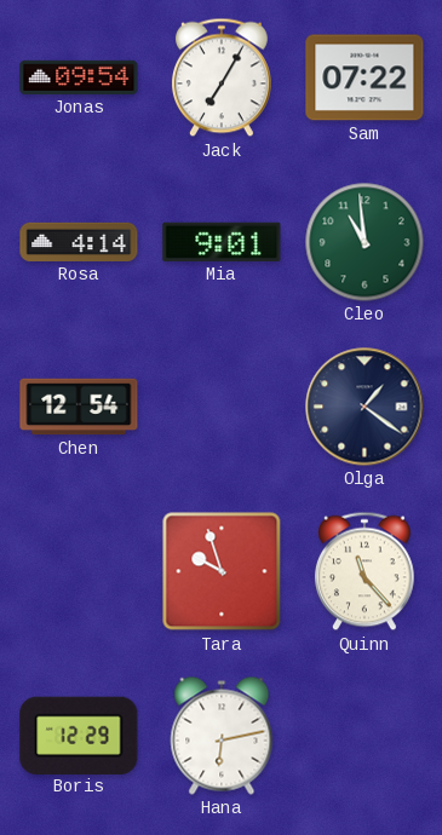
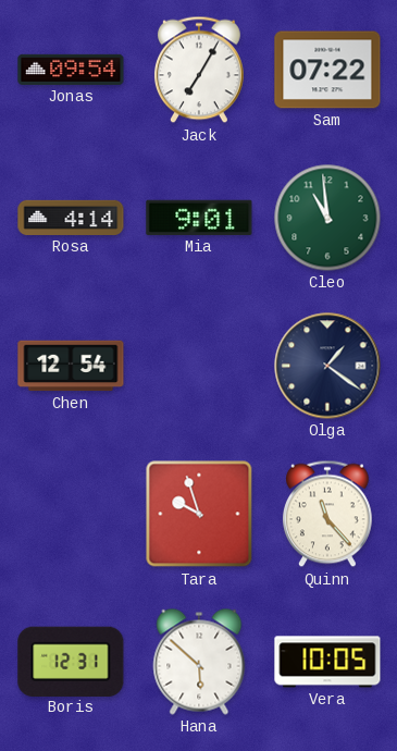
Boris: 12:29 -> 12:31
Hana: 6:13 -> 5:52
Vera: none -> 10:05
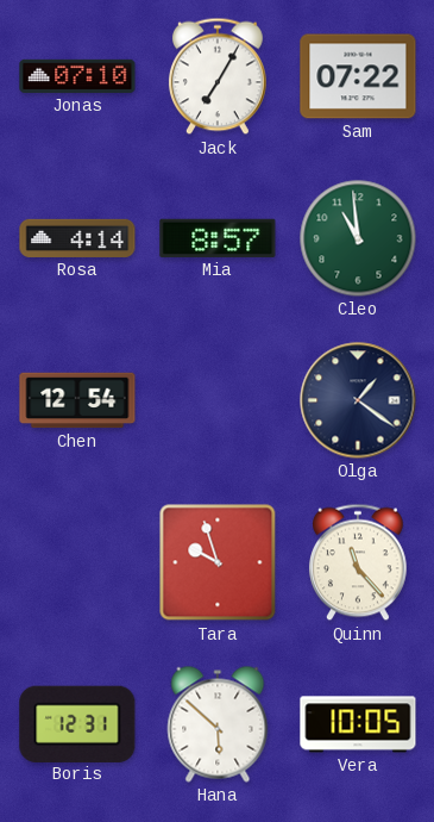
Jonas: 09:54 -> 07:10
Mia: 9:01 -> 8:57
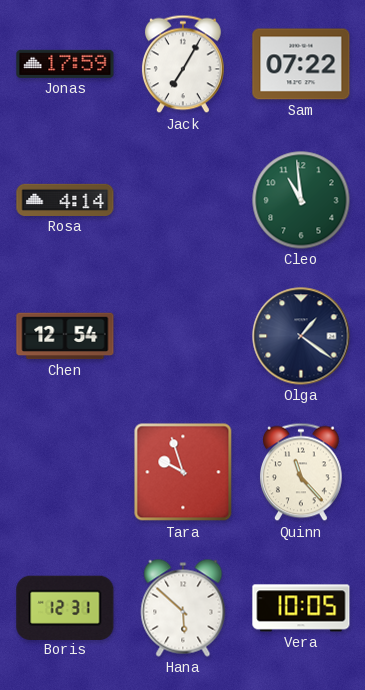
Jonas: 07:10 -> 17:59
Mia: 8:57 -> none
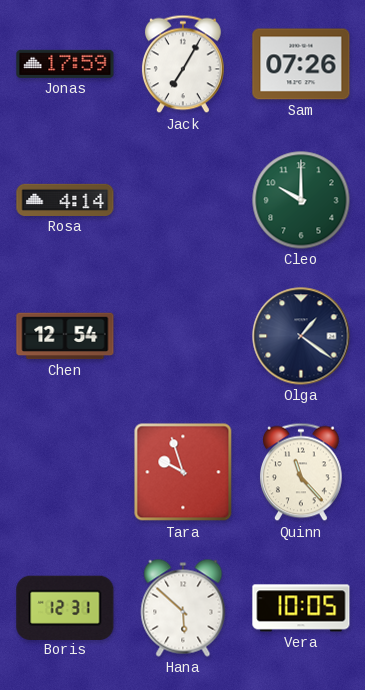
Sam: 07:22 -> 07:26
Cleo: 10:59 -> 10:00
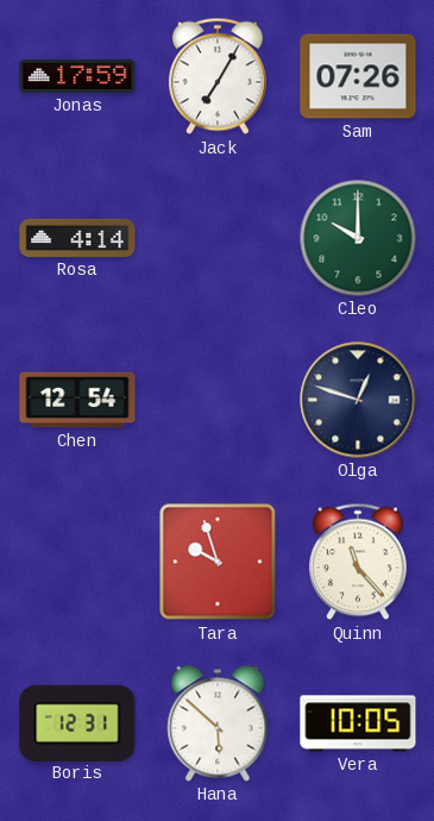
Olga: 1:21 -> 12:48
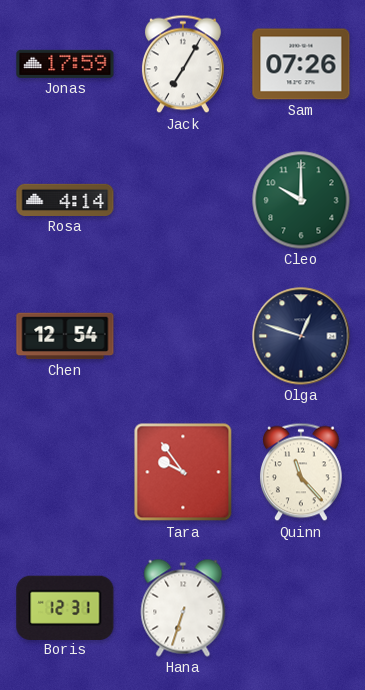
Tara: 9:57 -> 9:54
Hana: 5:52 -> 6:33
Vera: 10:05 -> none
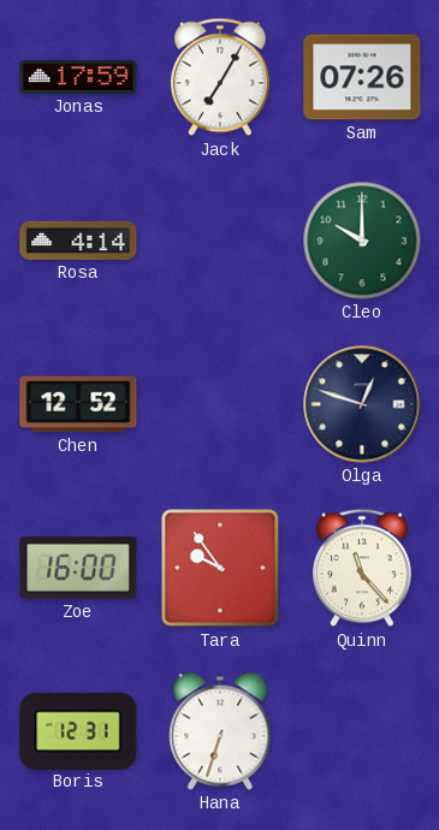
Chen: 12:54 -> 12:52
Zoe: none -> 16:00
